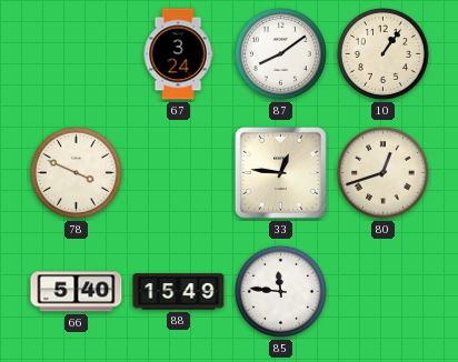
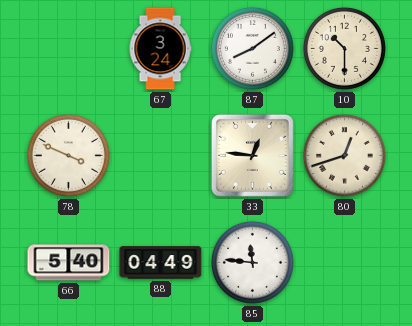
10: 1:06 -> 10:30
88: 15:49 -> 04:49
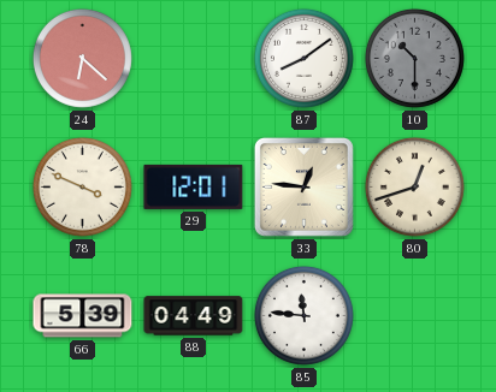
24: none -> 6:22
67: 3:24 -> none
10 dial: cream -> grey
29: none -> 12:01
66: 5:40 -> 5:39
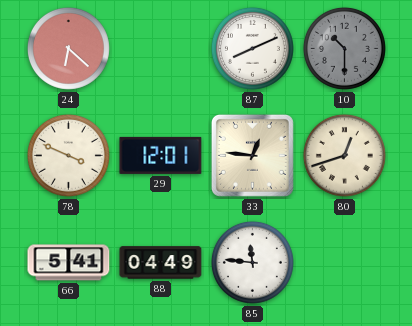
87: 8:09 -> 8:11
66: 5:39 -> 5:41
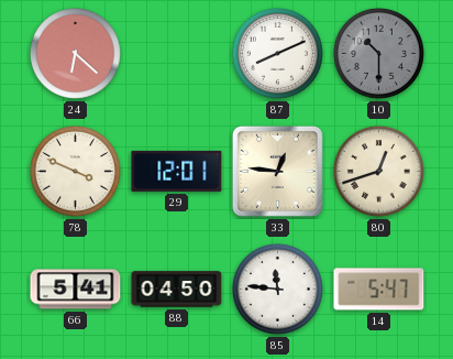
88: 04:49 -> 04:50
14: none -> 5:47
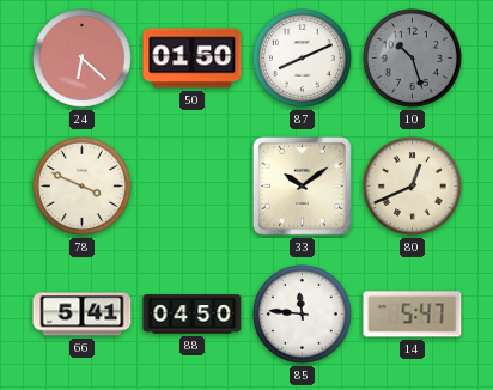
50: none -> 01:50
10: 10:30 -> 10:27
29: 12:01 -> none
33: 12:46 -> 10:09
80: 12:42 -> 12:41
